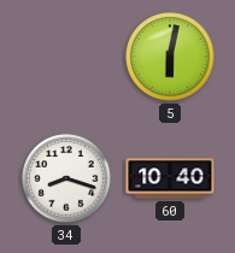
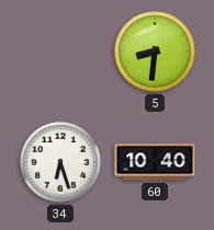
5: 6:02 -> 8:31
34: 8:18 -> 6:27
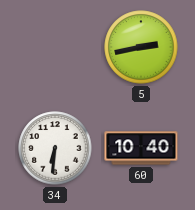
5: 8:31 -> 2:43
34: 6:27 -> 6:31
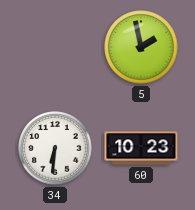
5: 2:43 -> 1:58
60: 10:40 -> 10:23
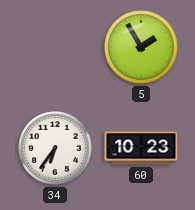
5: 1:58 -> 1:55
34: 6:31 -> 6:36
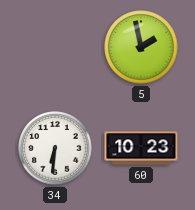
5: 1:55 -> 1:58
34: 6:36 -> 6:31
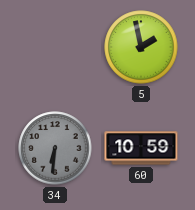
34 dial: white -> grey
60: 10:23 -> 10:59
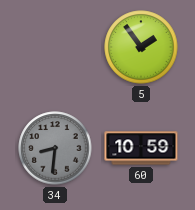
5: 1:58 -> 1:54
34: 6:31 -> 8:31
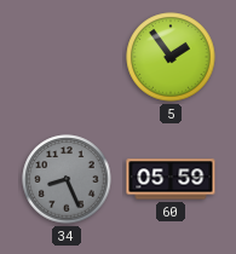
34: 8:31 -> 8:26
60: 10:59 -> 05:59
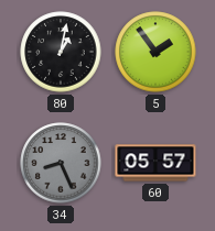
80: none -> 1:02
60: 05:59 -> 05:57
